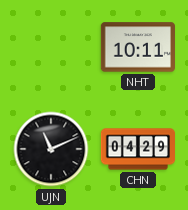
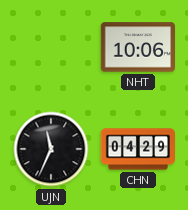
NHT: 10:11 -> 10:06
UJN: 11:11 -> 11:34
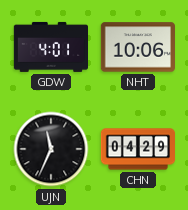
GDW: none -> 4:01
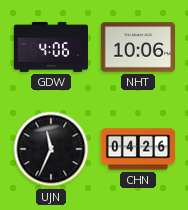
GDW: 4:01 -> 4:06
CHN: 04:29 -> 04:26
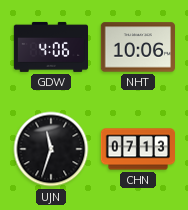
UJN: 11:34 -> 11:33
CHN: 04:26 -> 07:13
